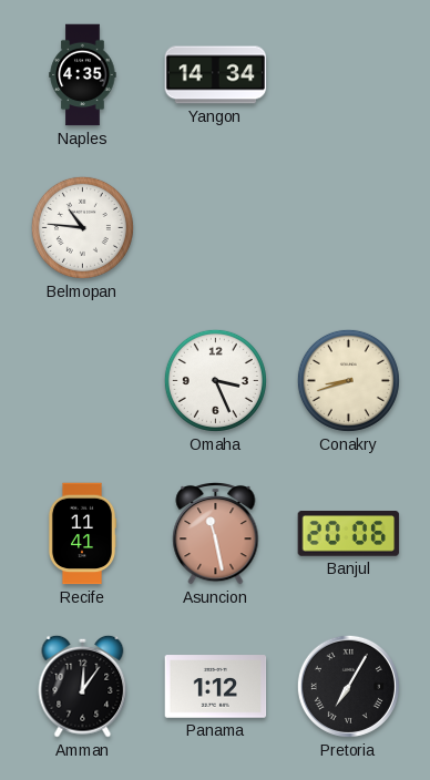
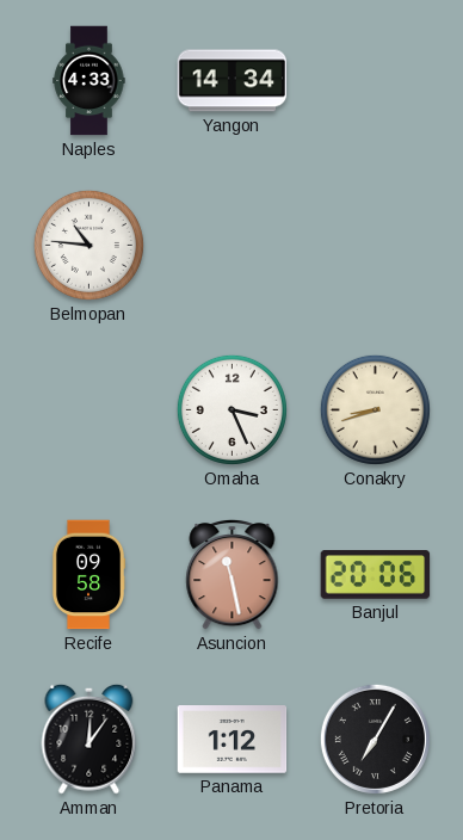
Naples: 4:35 -> 4:33
Recife: 11:41 -> 09:58
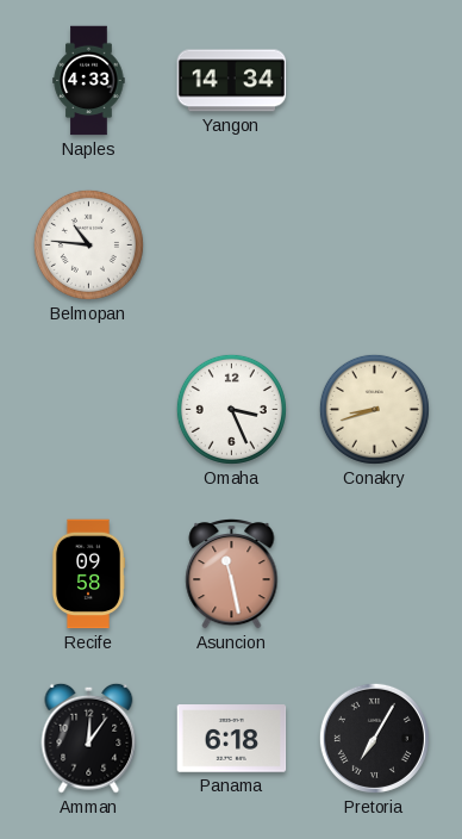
Banjul: 20:06 -> none
Panama: 1:12 -> 6:18
